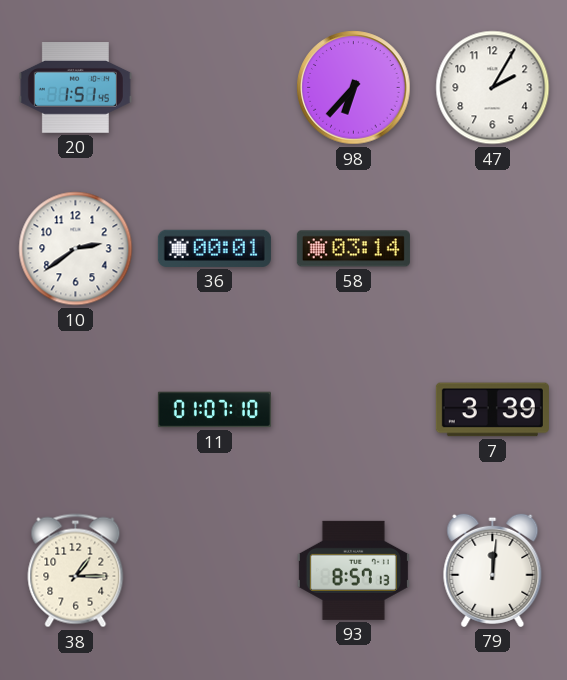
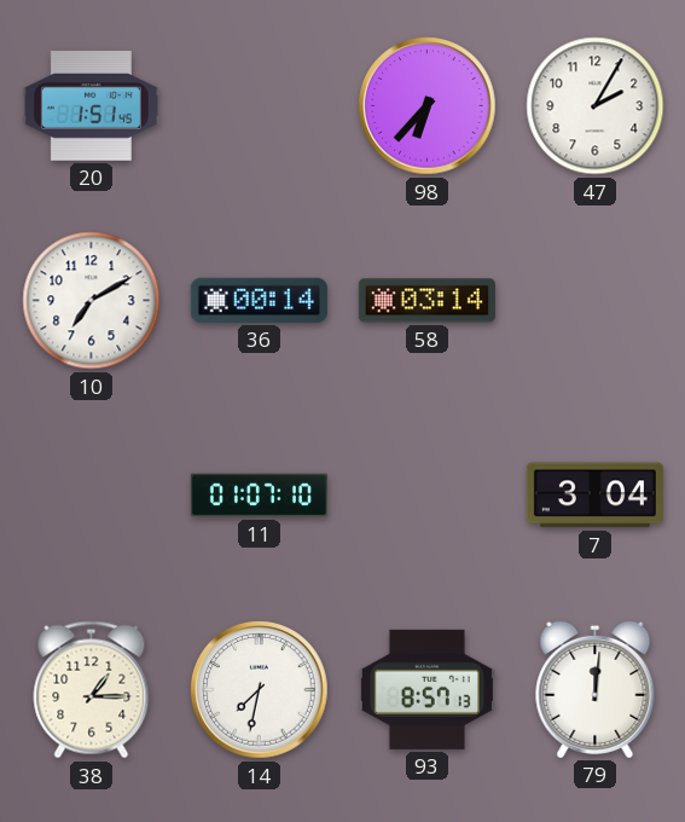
10: 2:39 -> 7:10
36: 00:01 -> 00:14
7: 3:39 -> 3:04
14: none -> 7:32
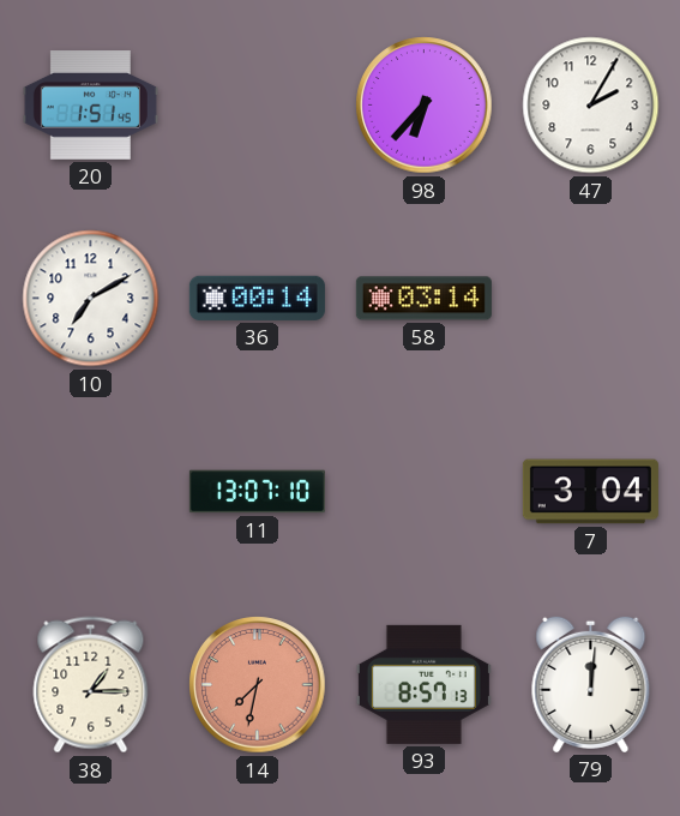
11: 01:07 -> 13:07
14 dial: white -> salmon
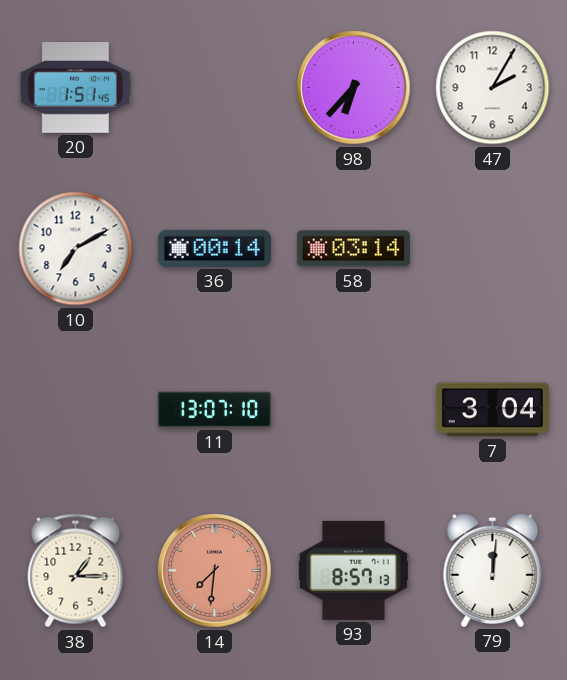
14: 7:32 -> 7:31
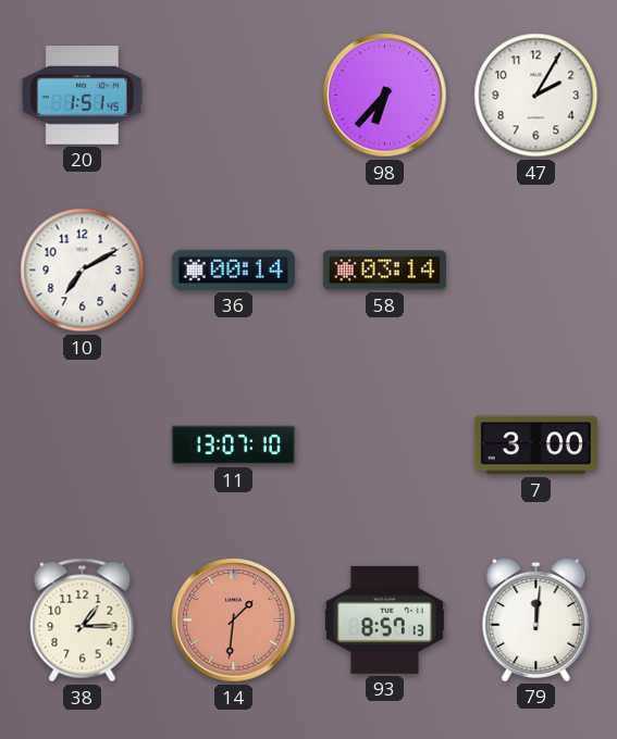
7: 3:04 -> 3:00
14: 7:31 -> 1:31
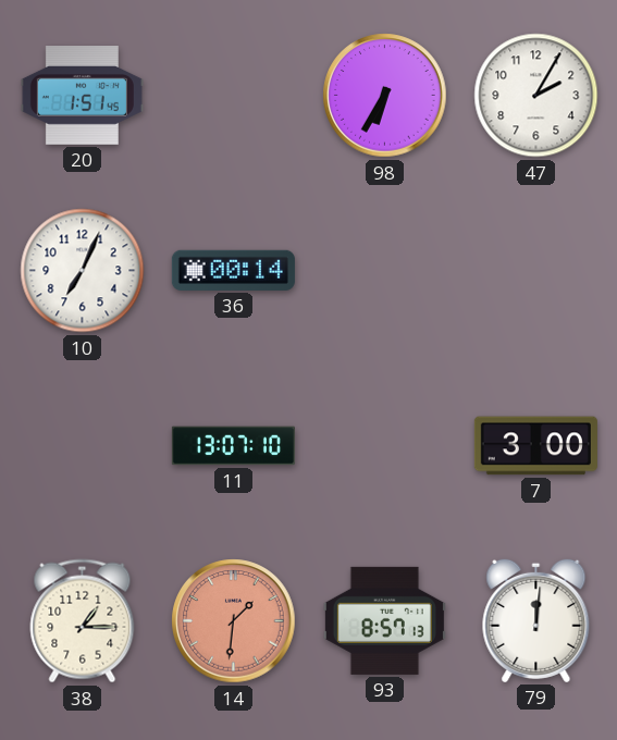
98: 6:37 -> 6:35
10: 7:10 -> 7:04
58: 03:14 -> none
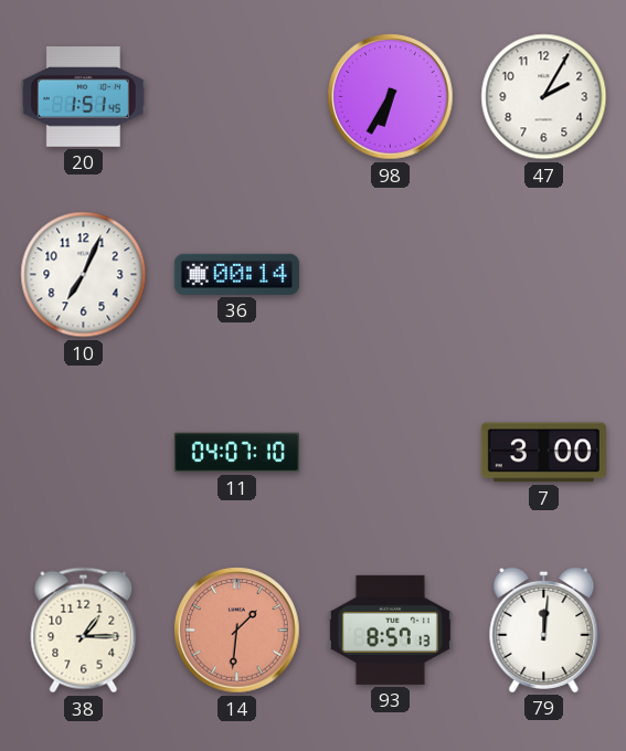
11: 13:07 -> 04:07
